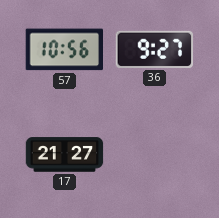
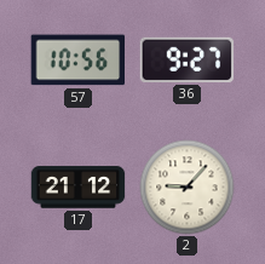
17: 21:27 -> 21:12
2: none -> 9:07
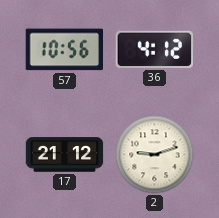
36: 9:27 -> 4:12
2: 9:07 -> 9:12
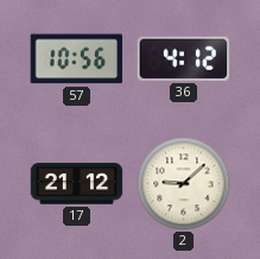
2: 9:12 -> 9:08
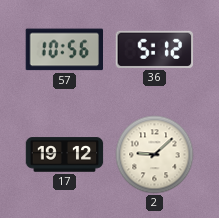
36: 4:12 -> 5:12
17: 21:12 -> 19:12
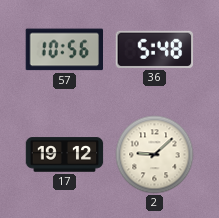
36: 5:12 -> 5:48
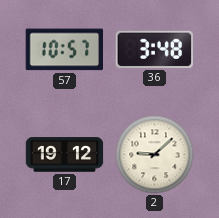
57: 10:56 -> 10:57
36: 5:48 -> 3:48
